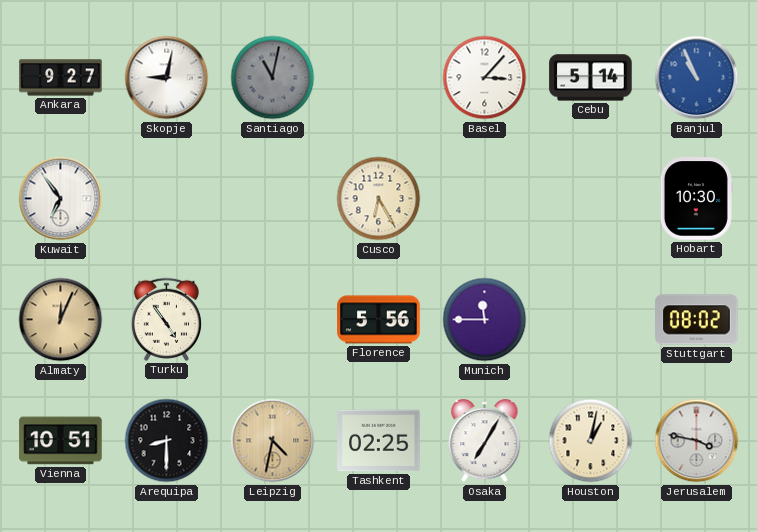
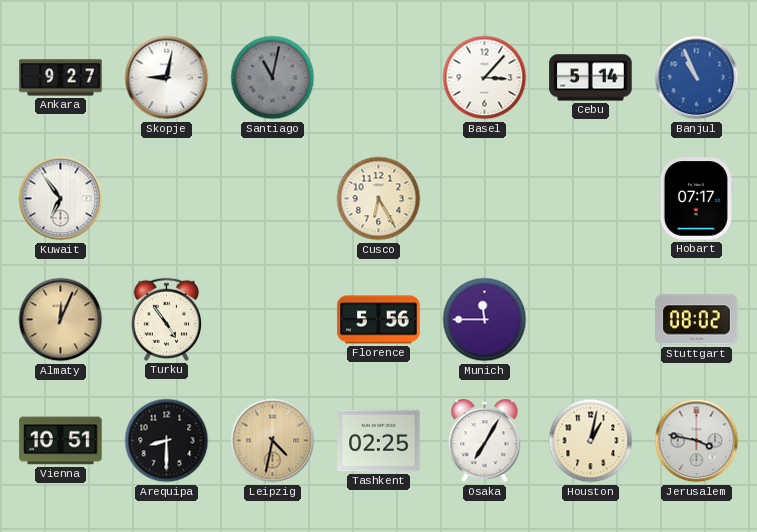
Hobart: 10:30 -> 07:17
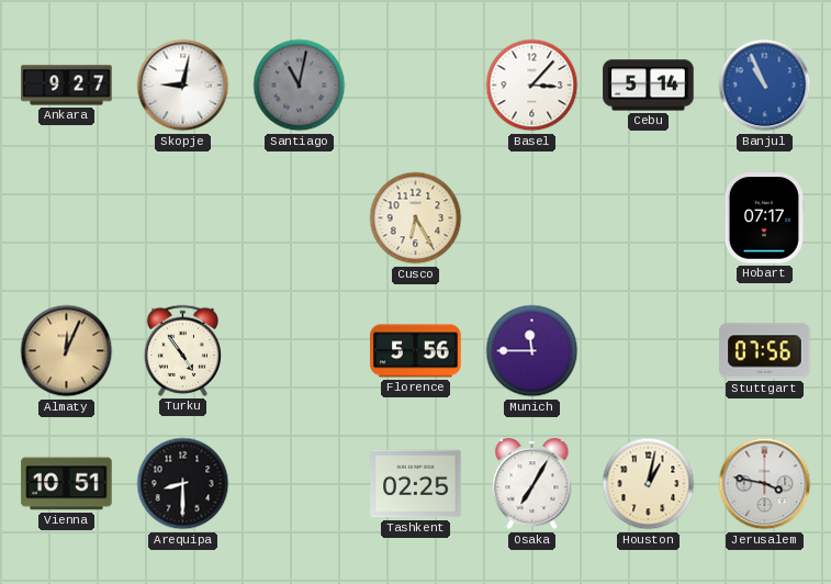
Kuwait: 6:54 -> none
Stuttgart: 08:02 -> 07:56
Leipzig: 4:32 -> none
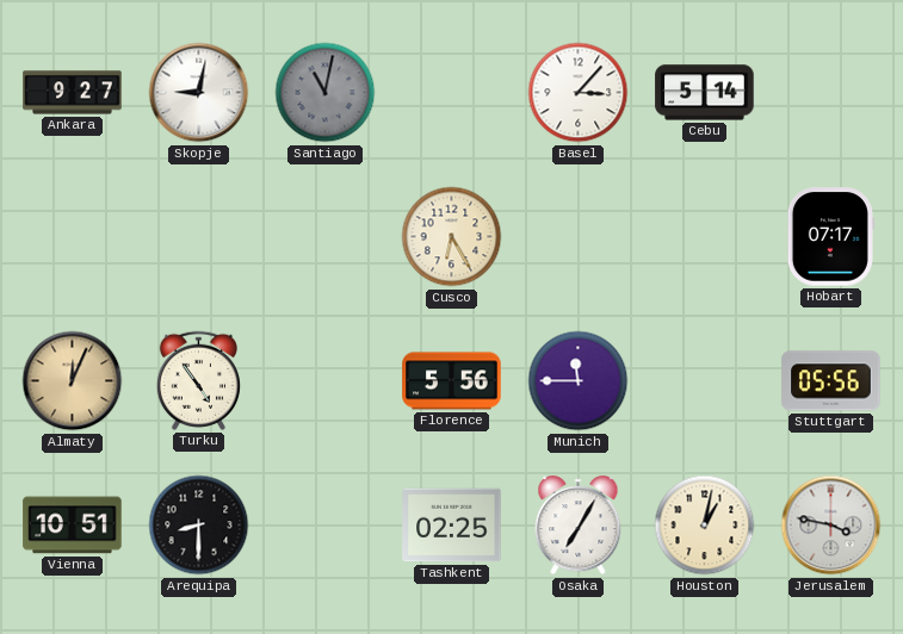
Banjul: 10:56 -> none
Stuttgart: 07:56 -> 05:56
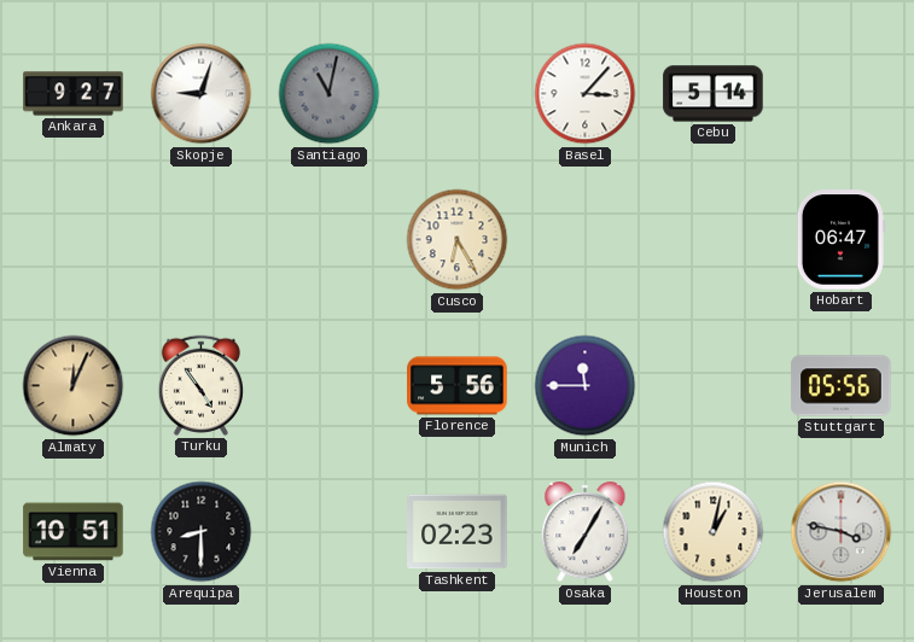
Skopje: 9:02 -> 9:03
Hobart: 07:17 -> 06:47
Tashkent: 02:25 -> 02:23
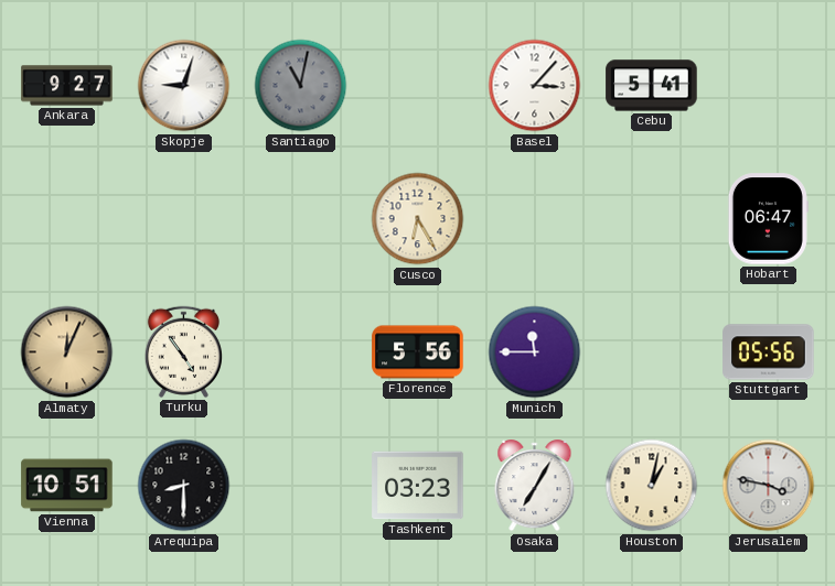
Cebu: 5:14 -> 5:41
Tashkent: 02:23 -> 03:23
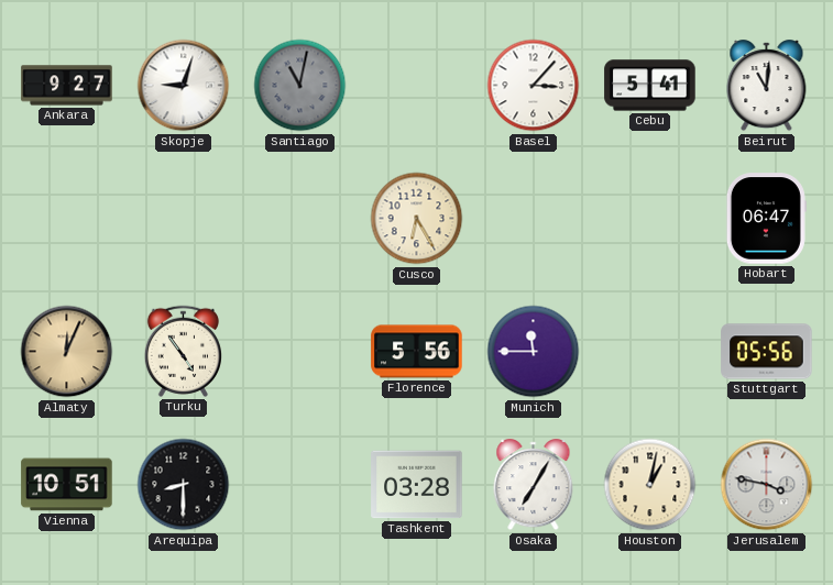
Beirut: none -> 11:01
Tashkent: 03:23 -> 03:28
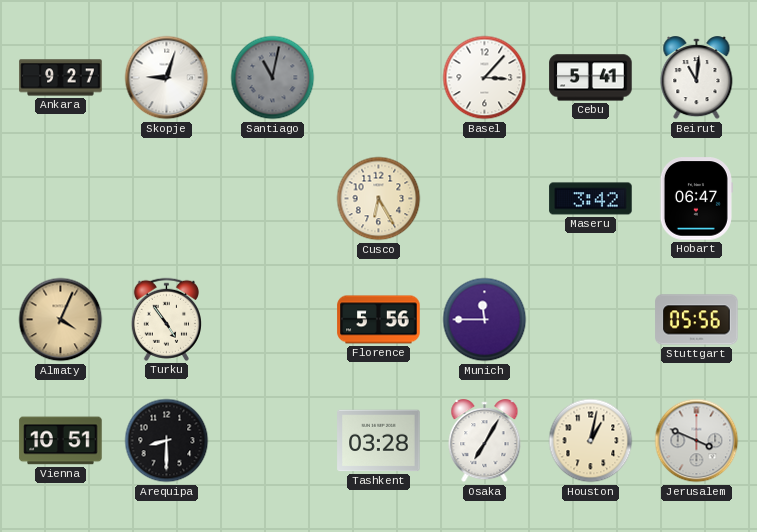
Maseru: none -> 3:42
Almaty: 12:04 -> 4:04
Jerusalem: 3:47 -> 3:49
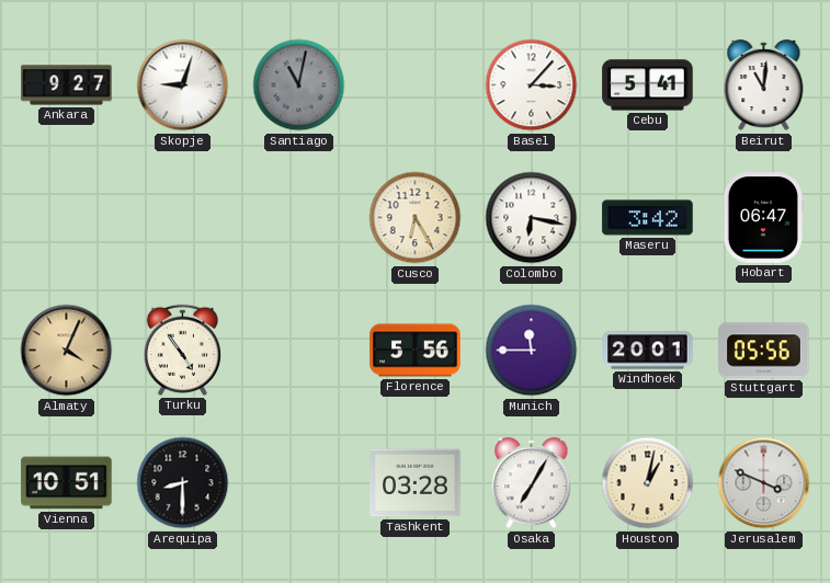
Colombo: none -> 6:17
Windhoek: none -> 20:01
